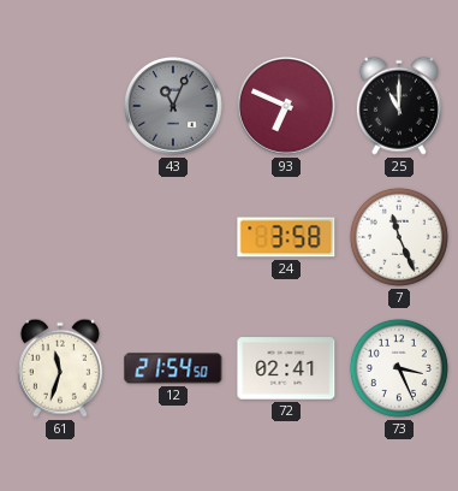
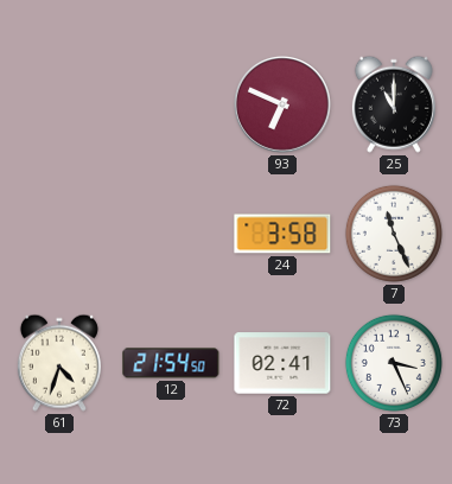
43: 11:04 -> none
61: 11:33 -> 4:33
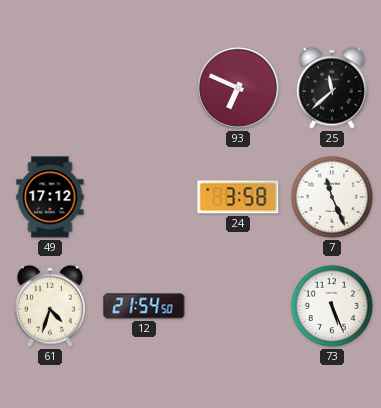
25: 11:00 -> 11:38
49: none -> 17:12
72: 02:41 -> none
73: 3:26 -> 5:26
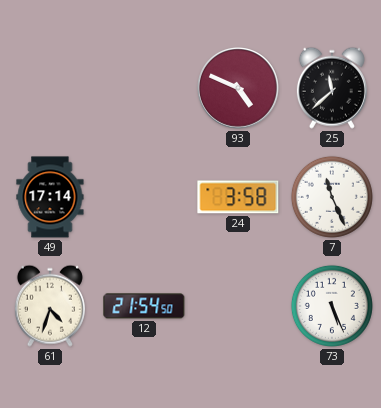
93: 6:49 -> 4:49
49: 17:12 -> 17:14
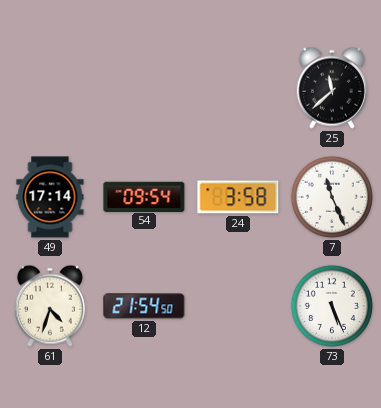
93: 4:49 -> none
54: none -> 09:54
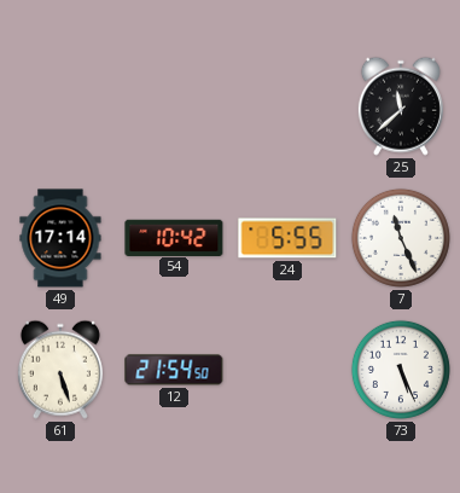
54: 09:54 -> 10:42
24: 3:58 -> 5:55
61: 4:33 -> 5:27
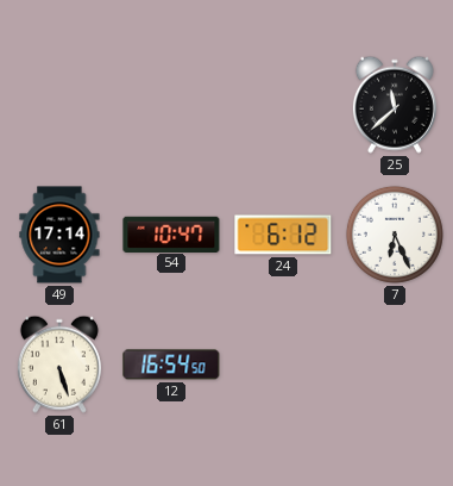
54: 10:42 -> 10:47
24: 5:55 -> 6:12
7: 11:26 -> 6:26
12: 21:54 -> 16:54
73: 5:26 -> none
